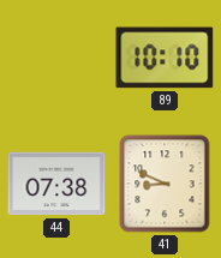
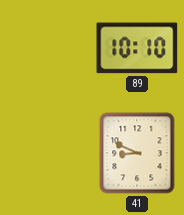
44: 07:38 -> none
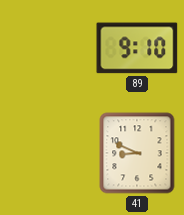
89: 10:10 -> 9:10
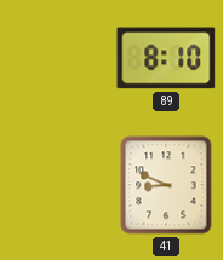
89: 9:10 -> 8:10
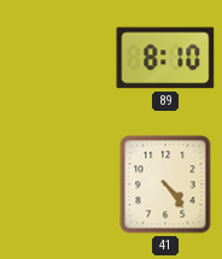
41: 8:49 -> 4:24
